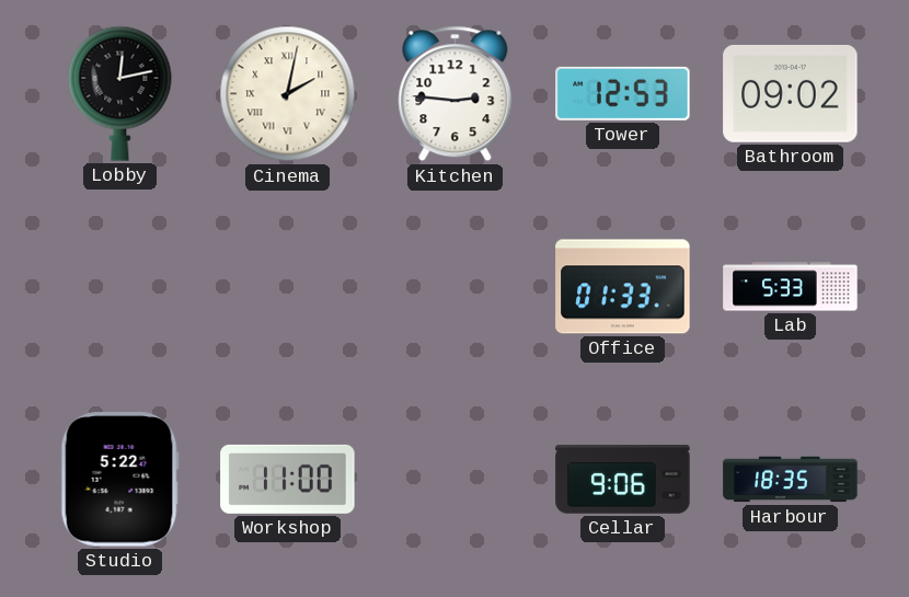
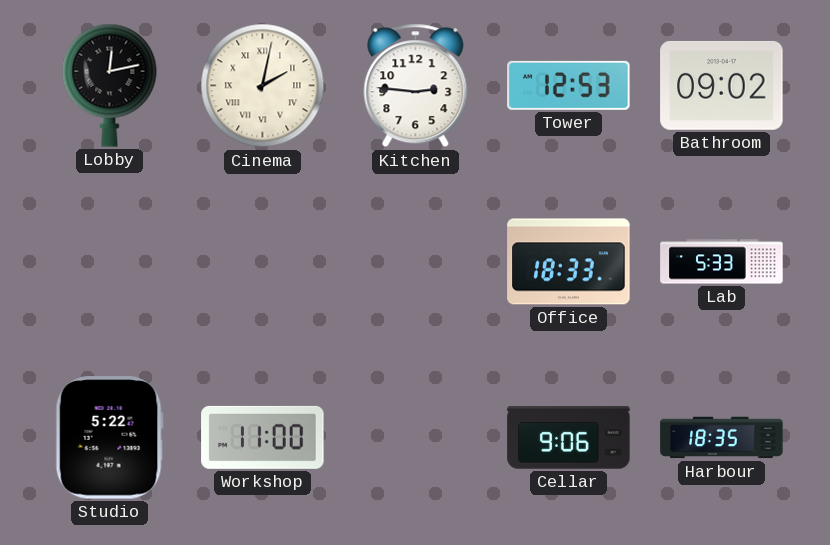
Office: 01:33 -> 18:33
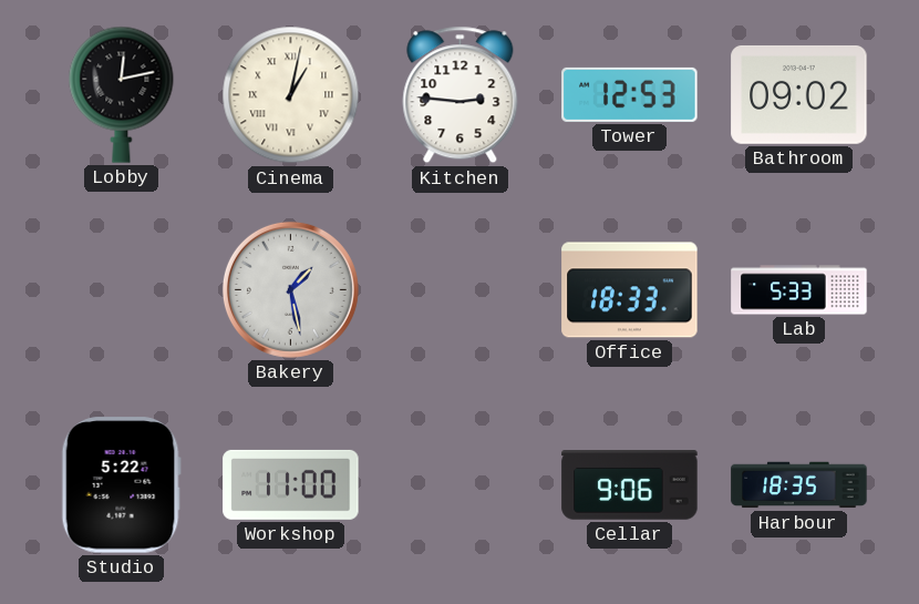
Cinema: 2:02 -> 1:02
Bakery: none -> 1:28
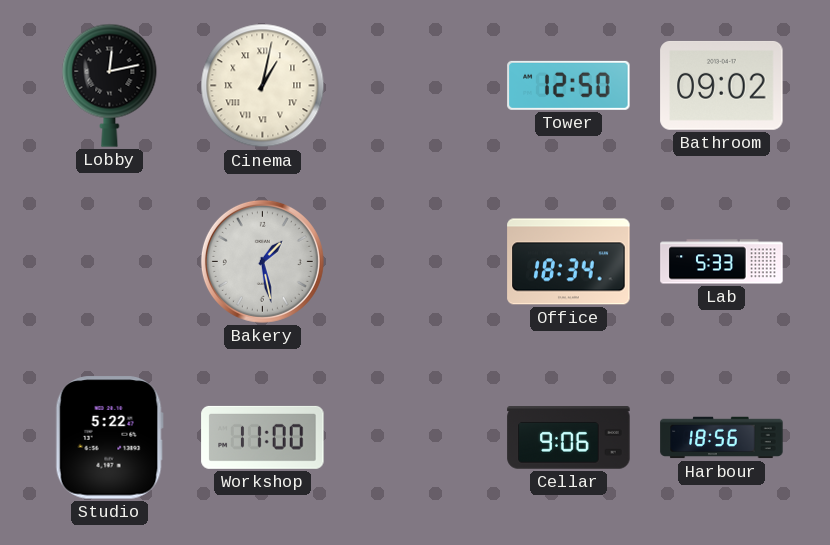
Kitchen: 2:46 -> none
Tower: 12:53 -> 12:50
Office: 18:33 -> 18:34
Harbour: 18:35 -> 18:56
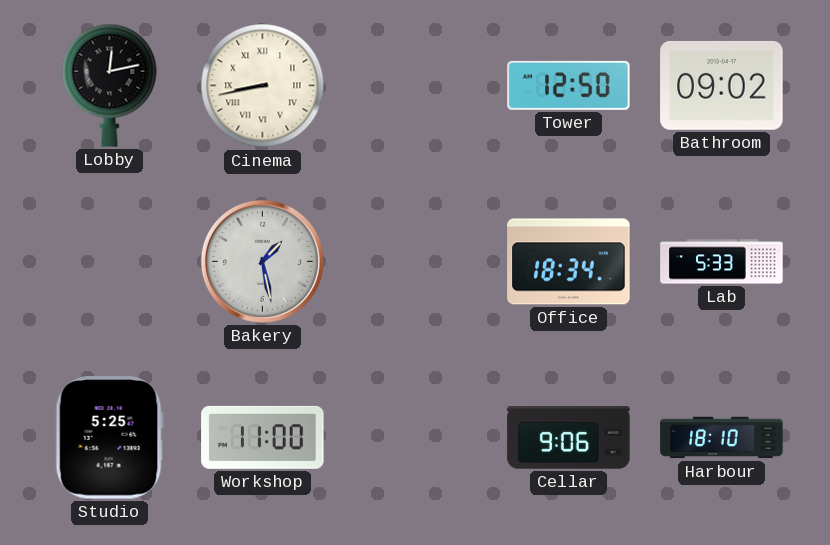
Cinema: 1:02 -> 8:43
Studio: 5:22 -> 5:25
Harbour: 18:56 -> 18:10
